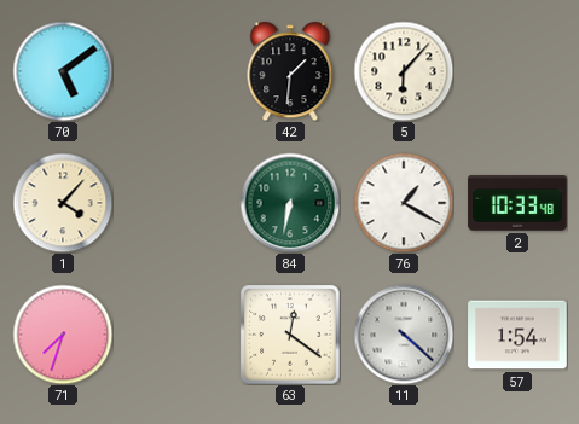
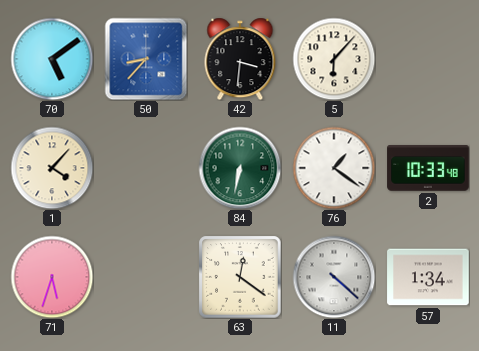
50: none -> 8:37
42: 1:31 -> 3:31
76: 1:20 -> 1:21
71: 7:33 -> 5:33
57: 1:54 -> 1:34
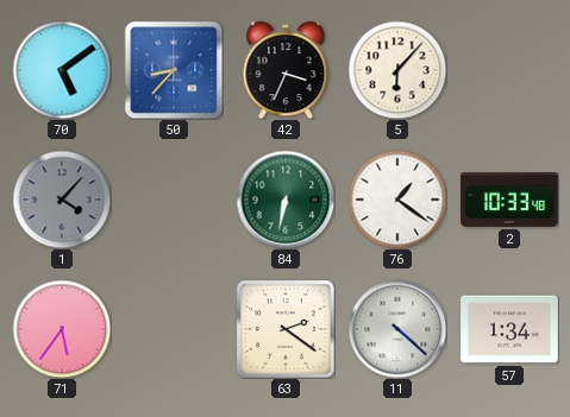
42: 3:31 -> 3:34
1 dial: cream -> grey
71: 5:33 -> 5:36
63: 12:21 -> 2:21
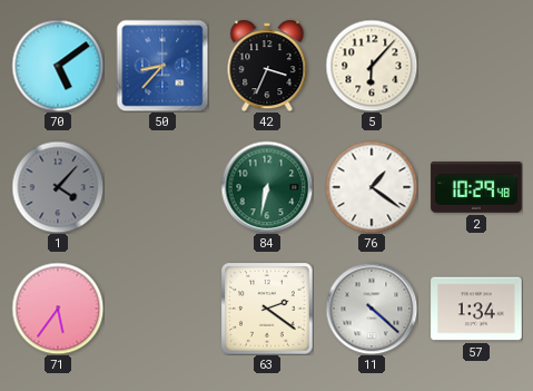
2: 10:33 -> 10:29
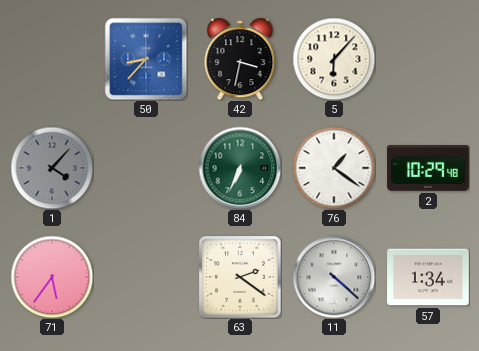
70: 5:09 -> none
42: 3:34 -> 3:32
84: 6:32 -> 6:34
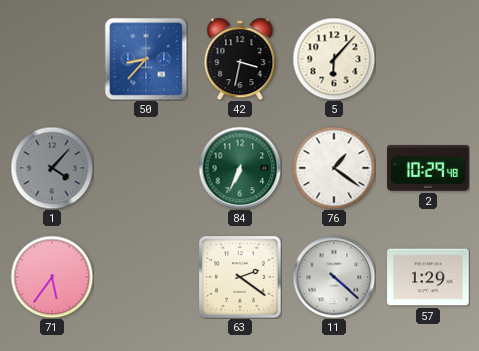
57: 1:34 -> 1:29
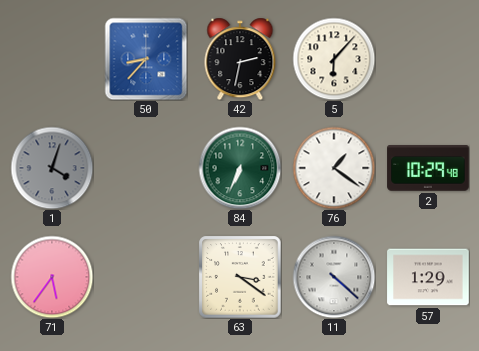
42: 3:32 -> 2:32
1: 4:07 -> 4:03
63: 2:21 -> 3:21
